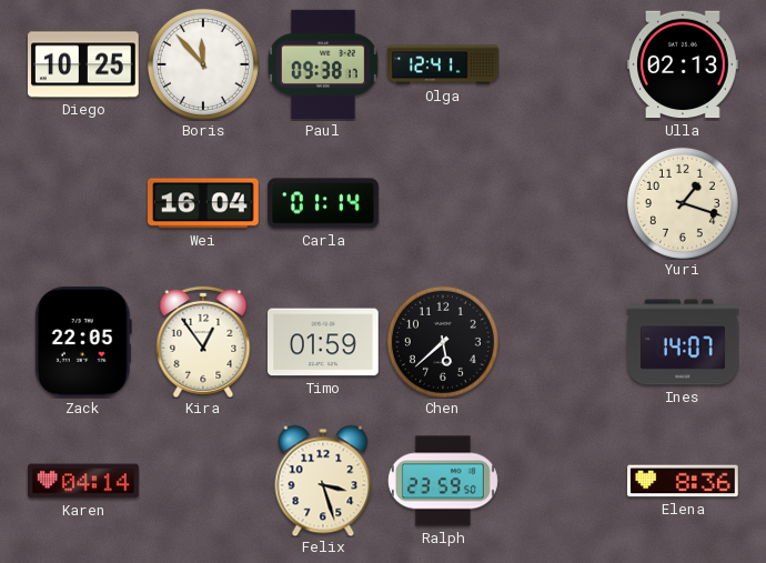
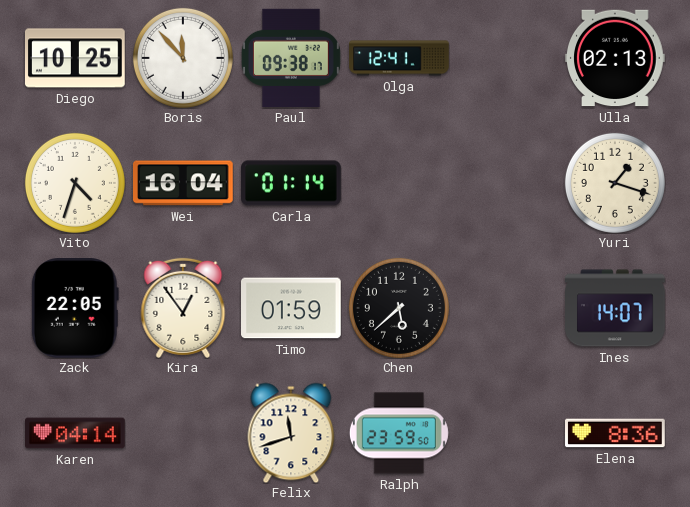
Vito: none -> 4:33
Felix: 3:27 -> 11:42
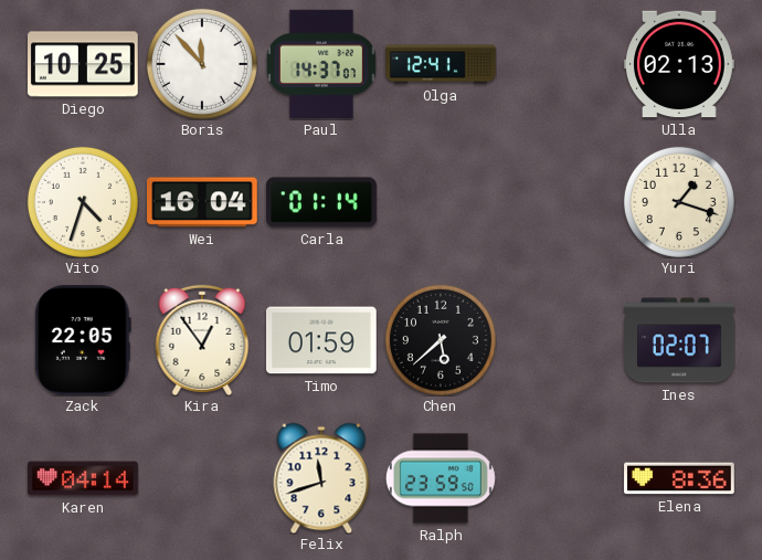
Paul: 09:38 -> 14:37
Ines: 14:07 -> 02:07
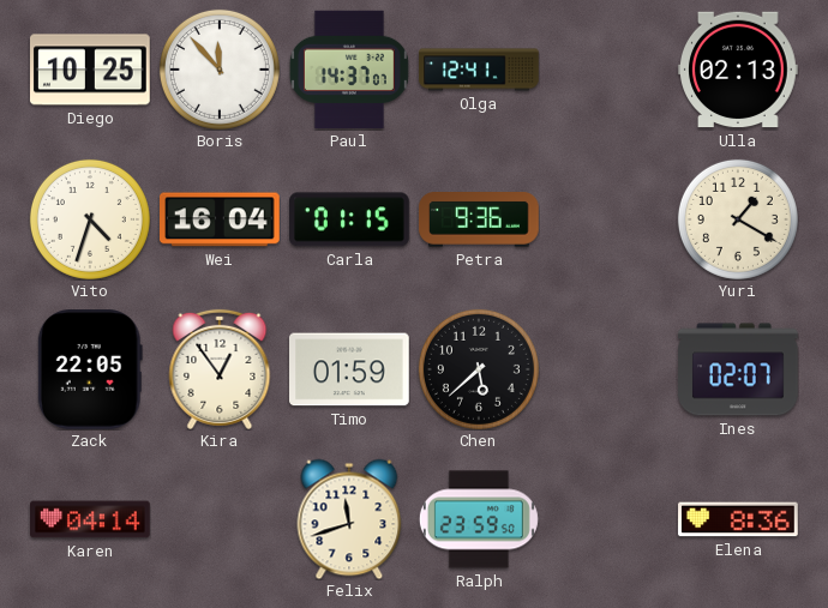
Carla: 01:14 -> 01:15
Petra: none -> 9:36
Yuri: 1:18 -> 1:20
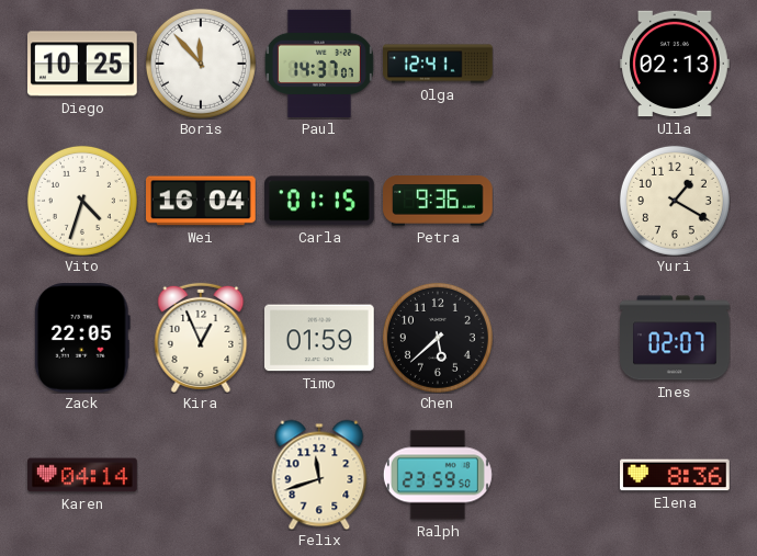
Kira: 12:54 -> 12:56
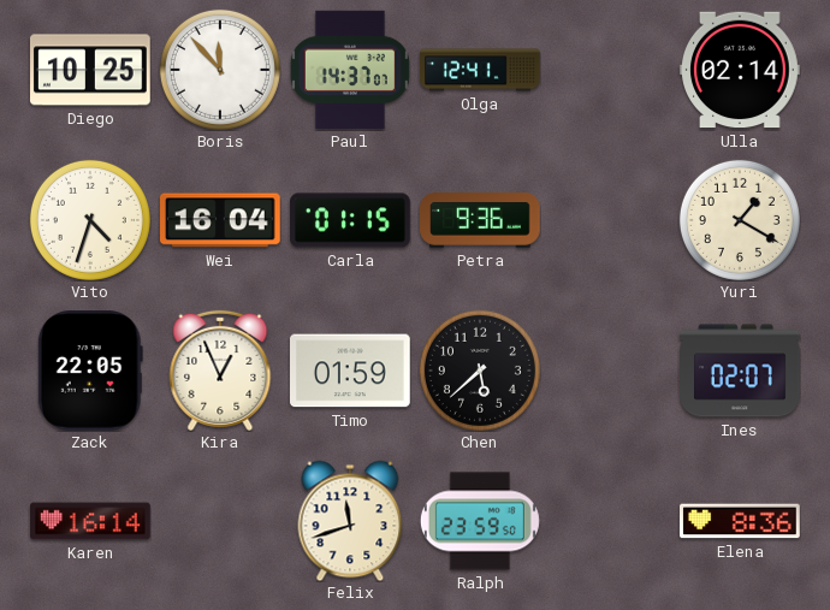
Ulla: 02:13 -> 02:14
Karen: 04:14 -> 16:14
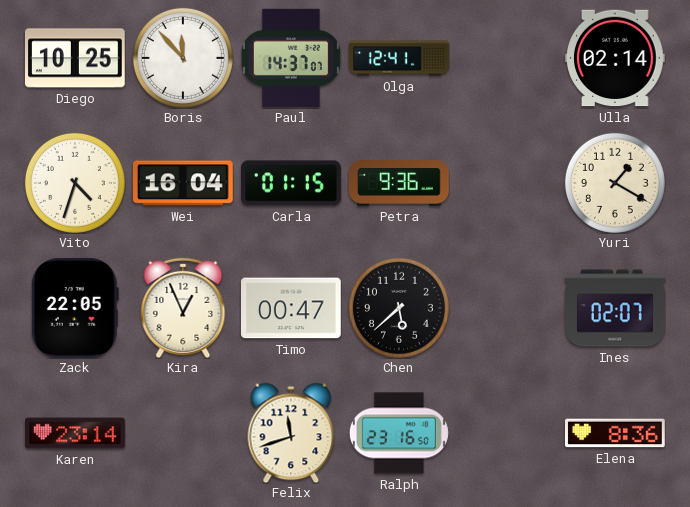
Timo: 01:59 -> 00:47
Karen: 16:14 -> 23:14
Ralph: 23:59 -> 23:16
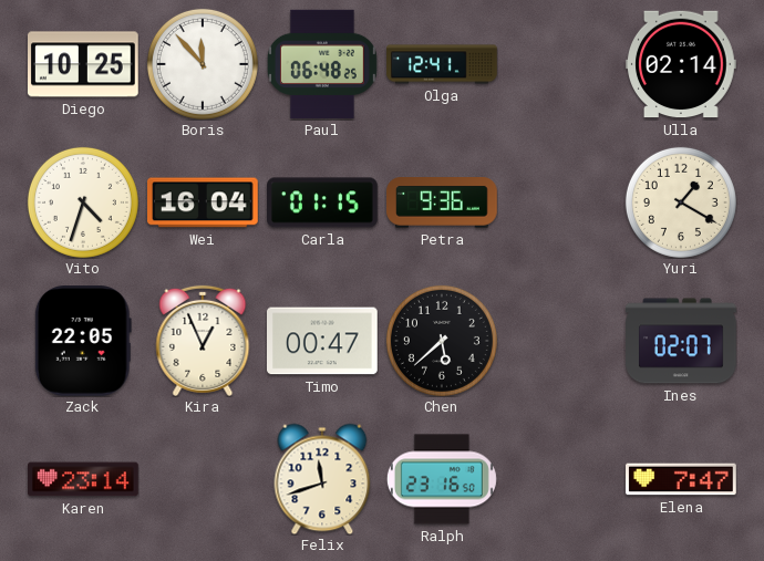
Paul: 14:37 -> 06:48
Elena: 8:36 -> 7:47
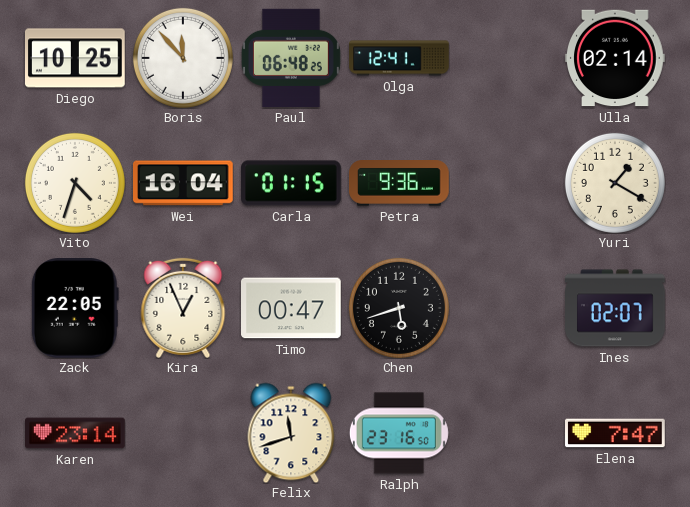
Chen: 5:38 -> 5:42
